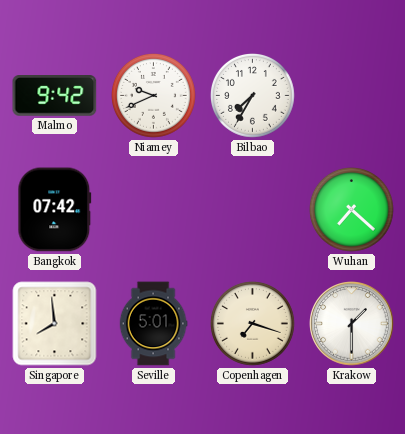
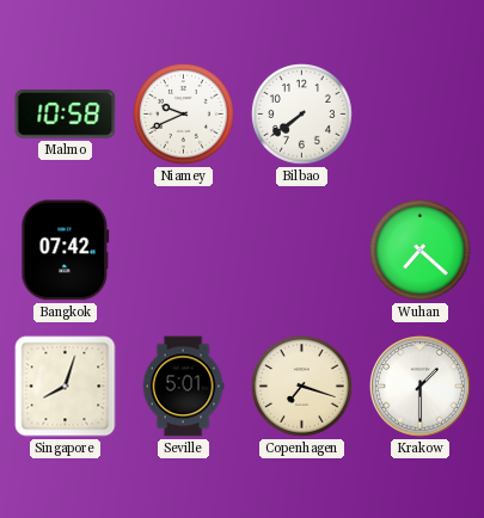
Malmo: 9:42 -> 10:58
Bilbao: 7:35 -> 7:39
Singapore: 7:59 -> 8:03
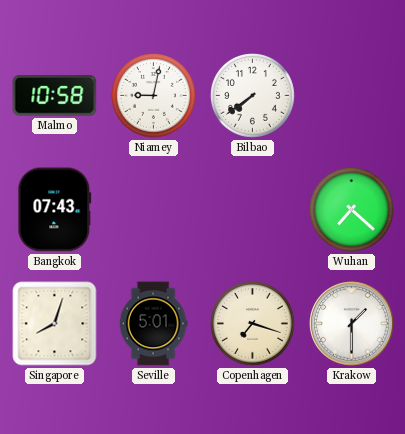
Niamey: 9:41 -> 9:02
Bangkok: 07:42 -> 07:43
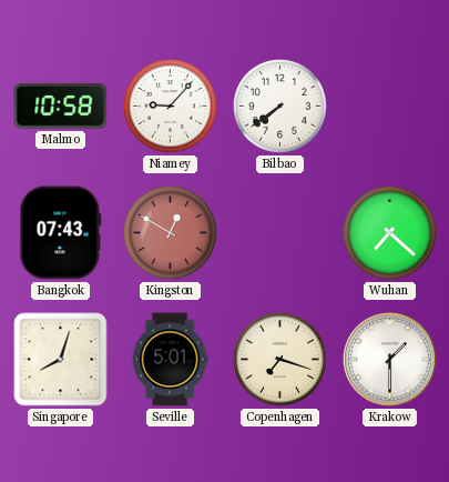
Niamey: 9:02 -> 9:07
Kingston: none -> 12:50
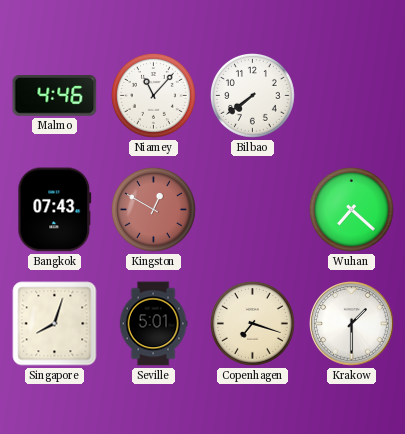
Malmo: 10:58 -> 4:46
Niamey: 9:07 -> 11:07
